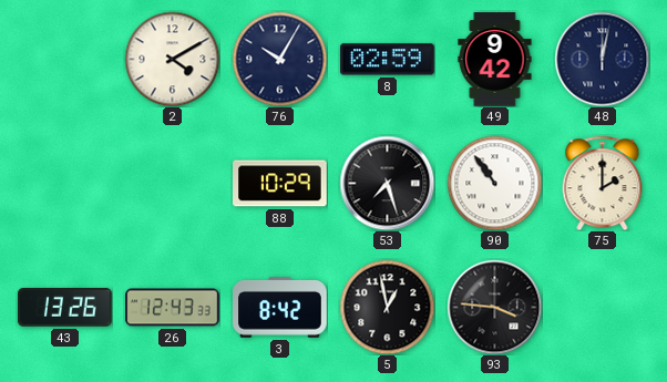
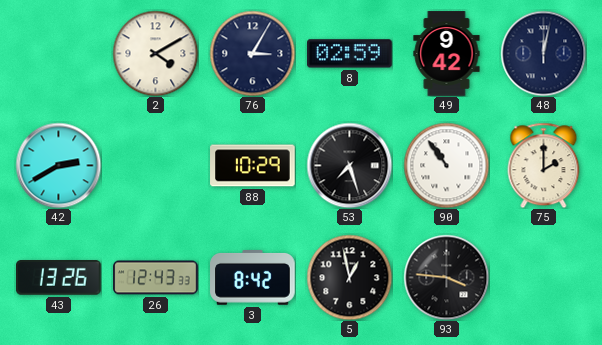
76: 10:05 -> 3:05
42: none -> 2:40
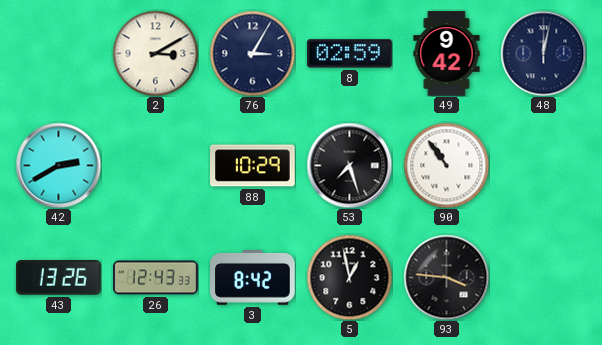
2: 4:10 -> 3:10
75: 2:00 -> none
